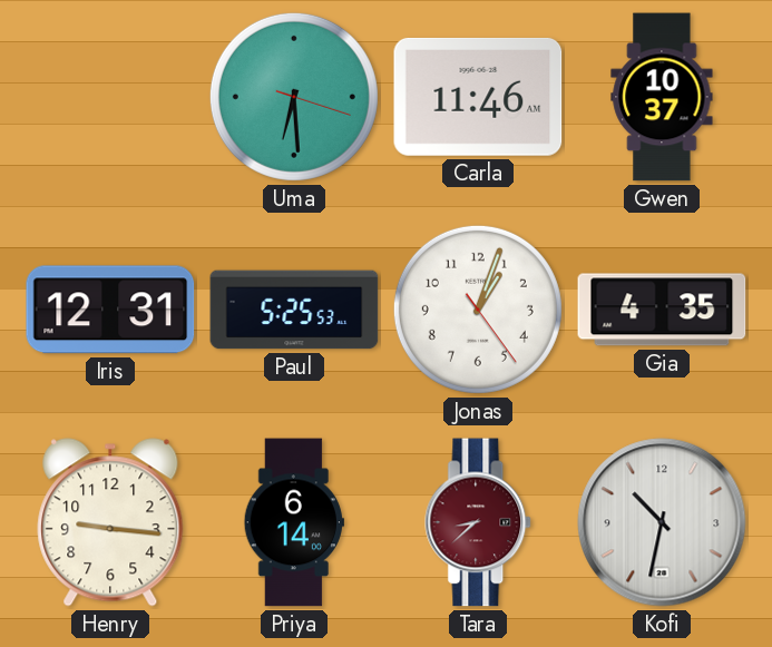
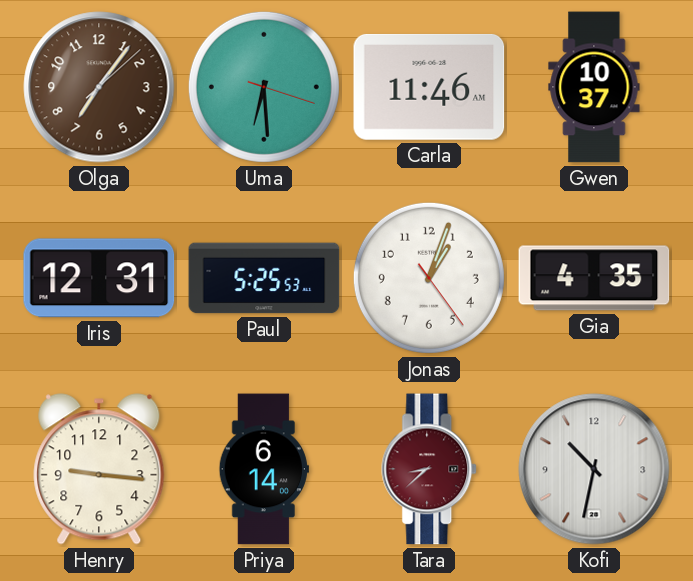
Olga: none -> 7:06
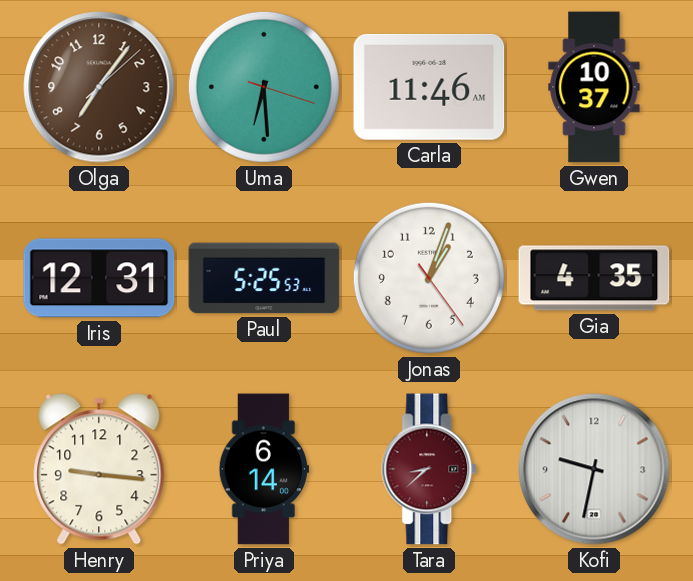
Kofi: 10:32 -> 9:32
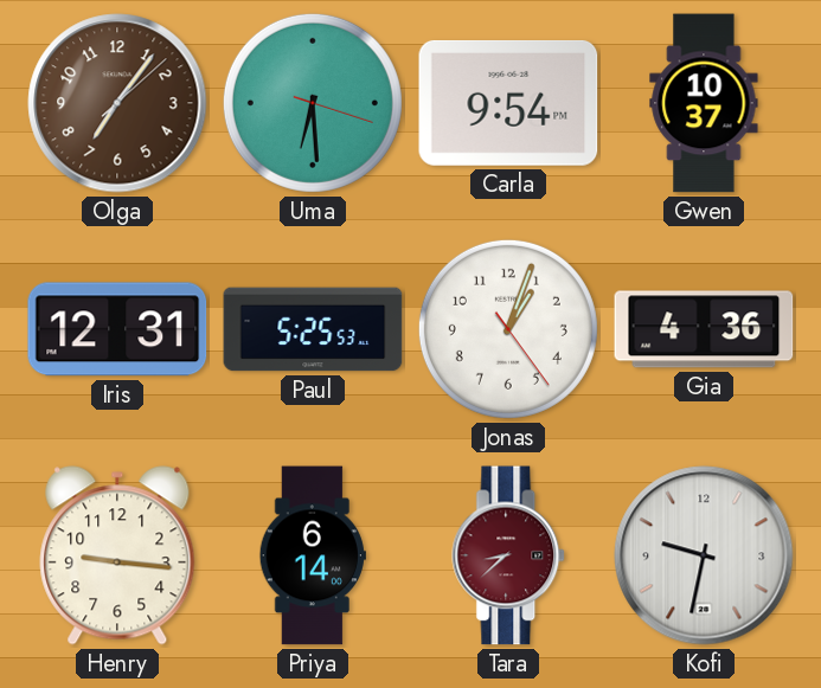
Carla: 11:46 -> 9:54
Gia: 4:35 -> 4:36
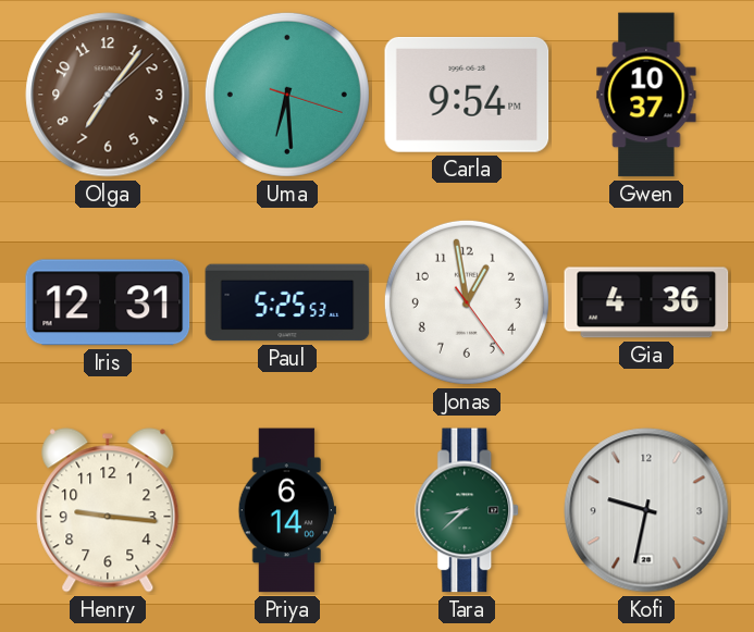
Jonas: 1:03 -> 12:58
Tara dial: burgundy -> green
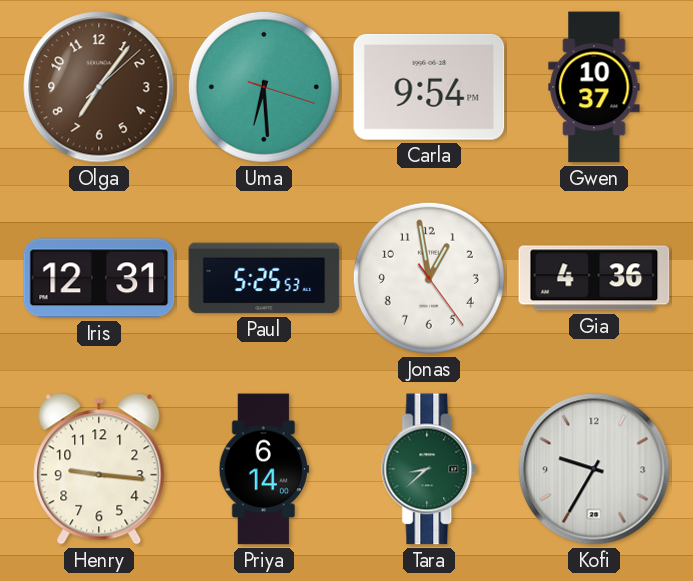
Kofi: 9:32 -> 9:35
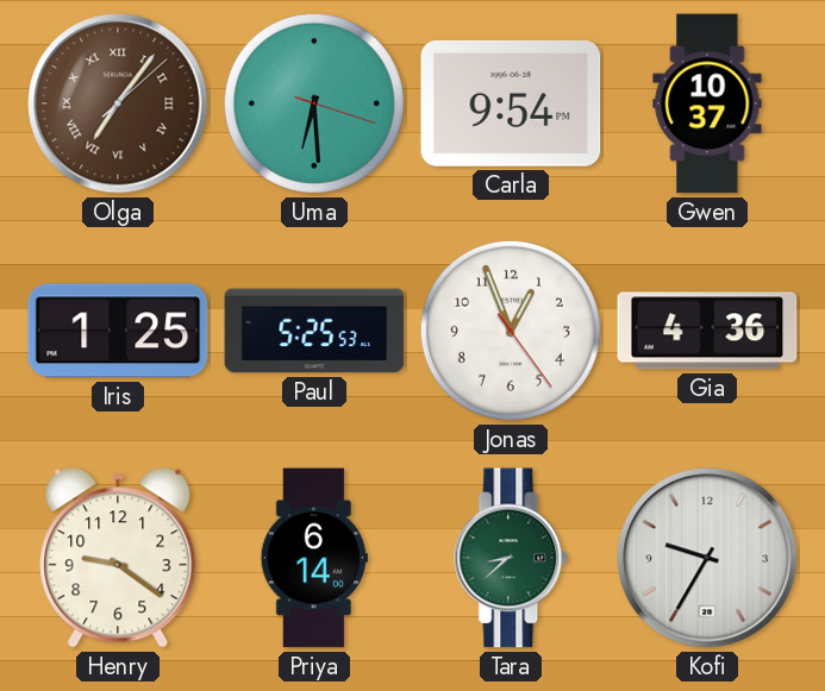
Olga numerals: Arabic -> Roman
Iris: 12:31 -> 1:25
Jonas: 12:58 -> 12:56
Henry: 9:16 -> 9:21
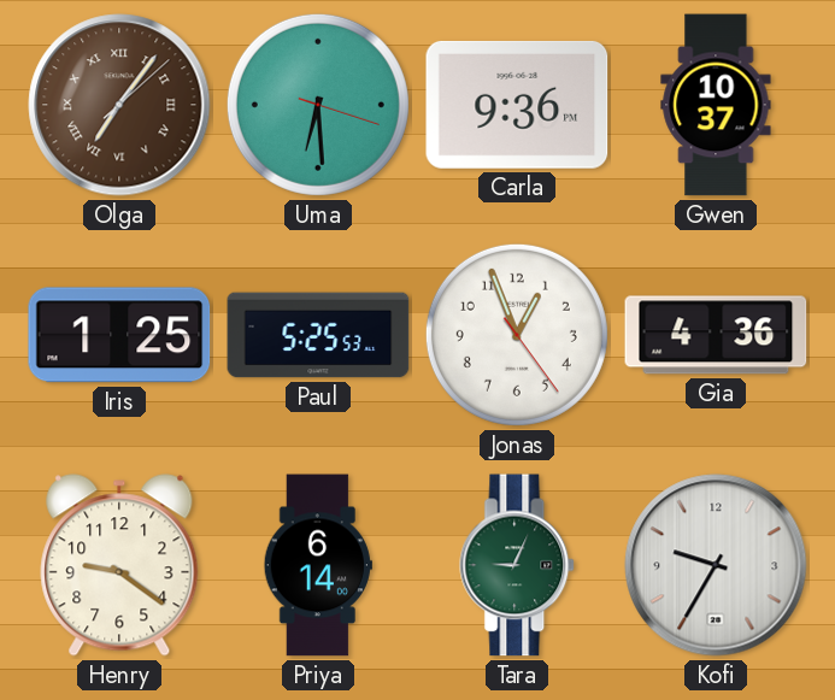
Carla: 9:54 -> 9:36
Tara: 8:38 -> 9:04
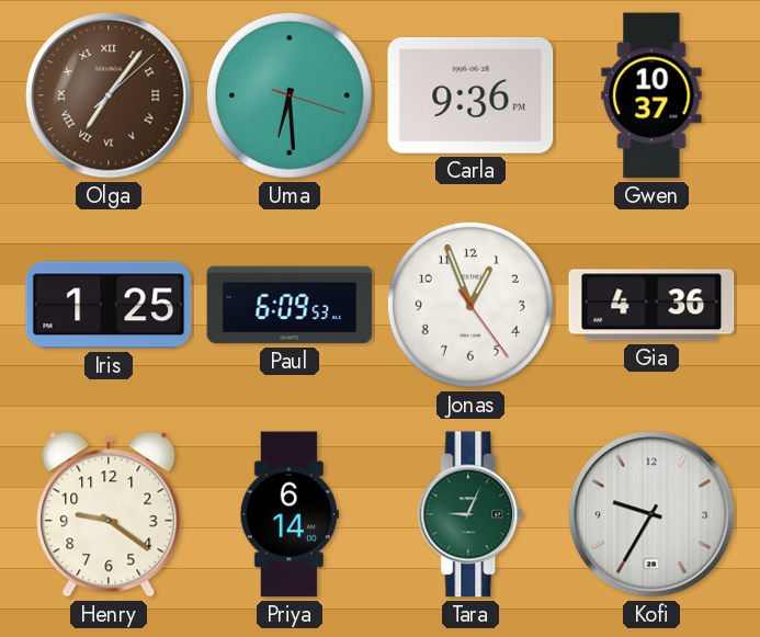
Paul: 5:25 -> 6:09
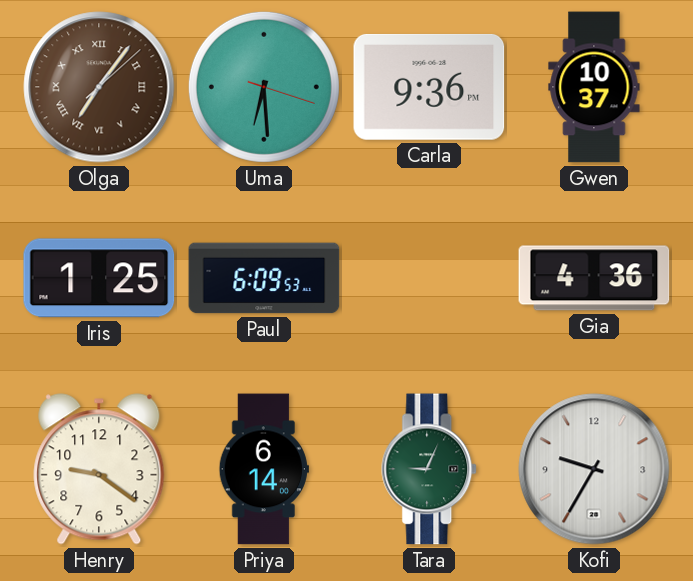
Jonas: 12:56 -> none
